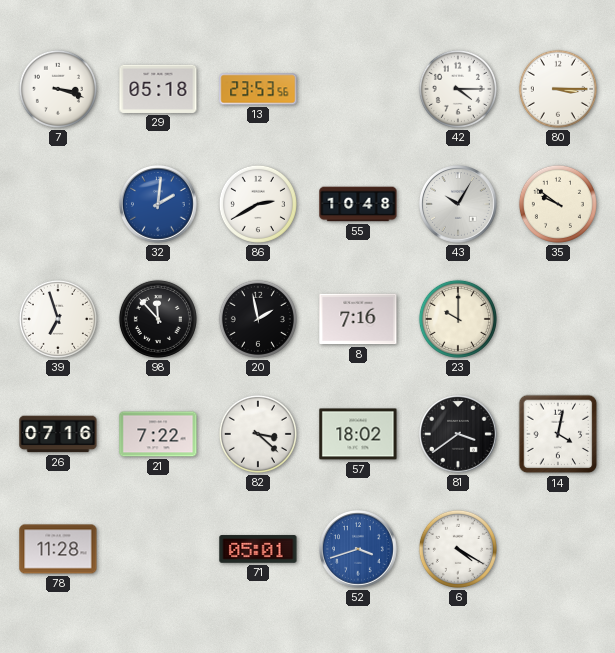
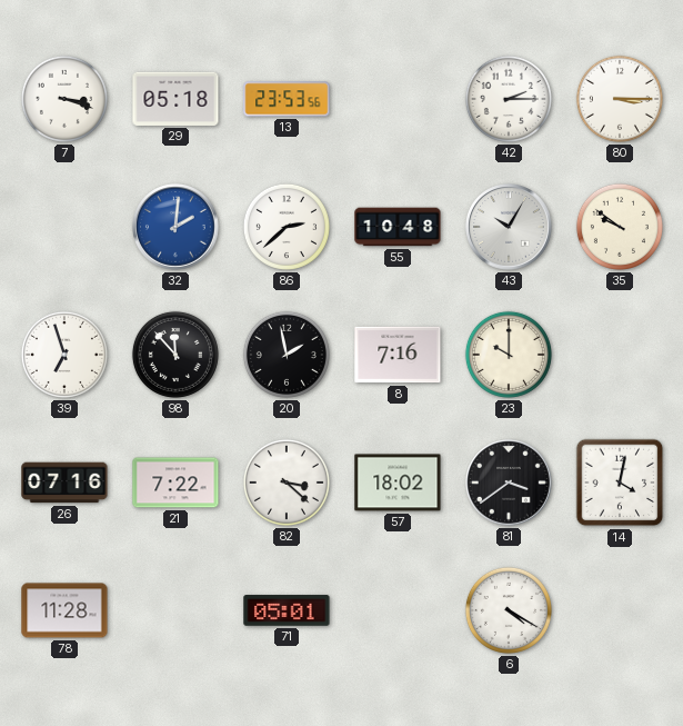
42: 4:15 -> 2:15
86: 2:40 -> 2:38
52: 3:42 -> none
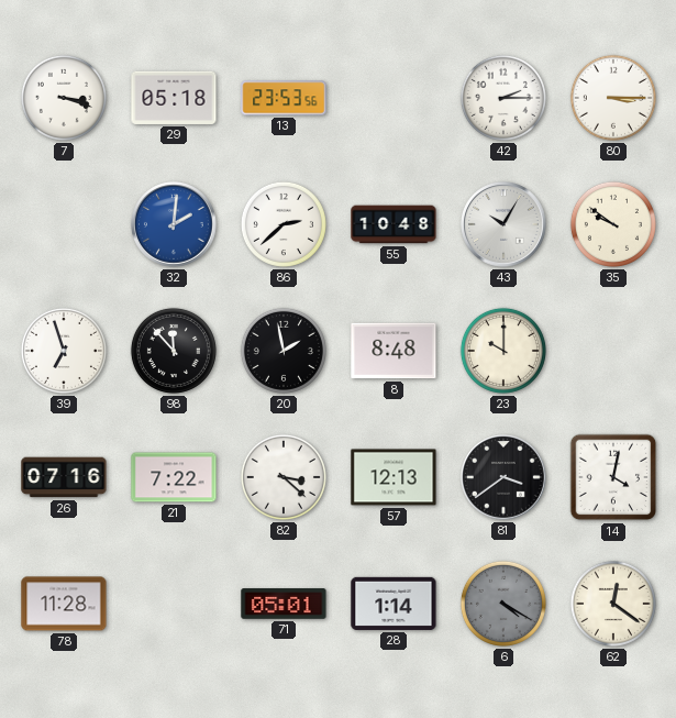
8: 7:16 -> 8:48
57: 18:02 -> 12:13
28: none -> 1:14
6 dial: white -> grey
62: none -> 12:21
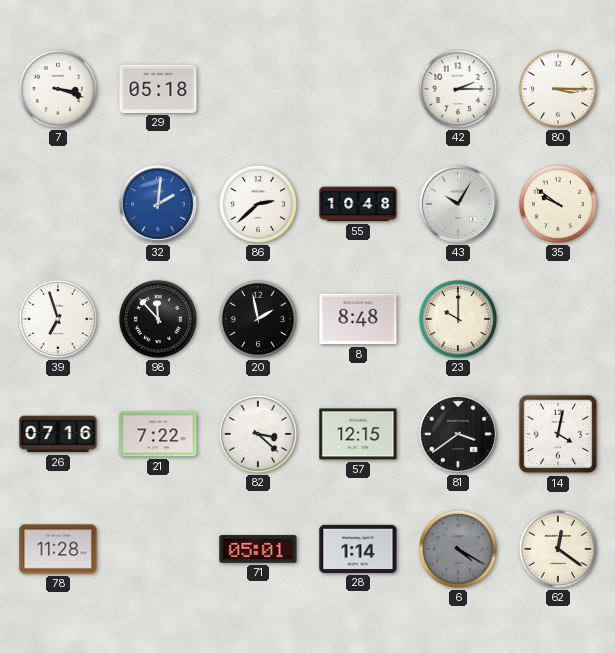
13: 23:53 -> none
57: 12:13 -> 12:15
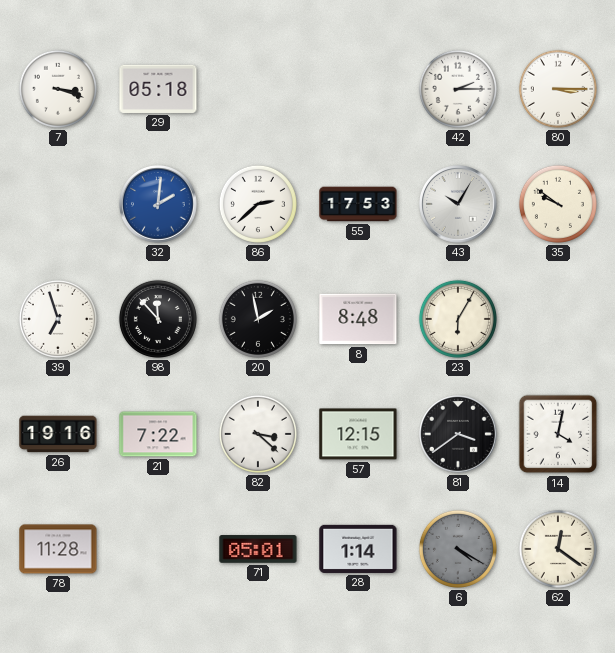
55: 10:48 -> 17:53
23: 10:00 -> 6:05
26: 07:16 -> 19:16
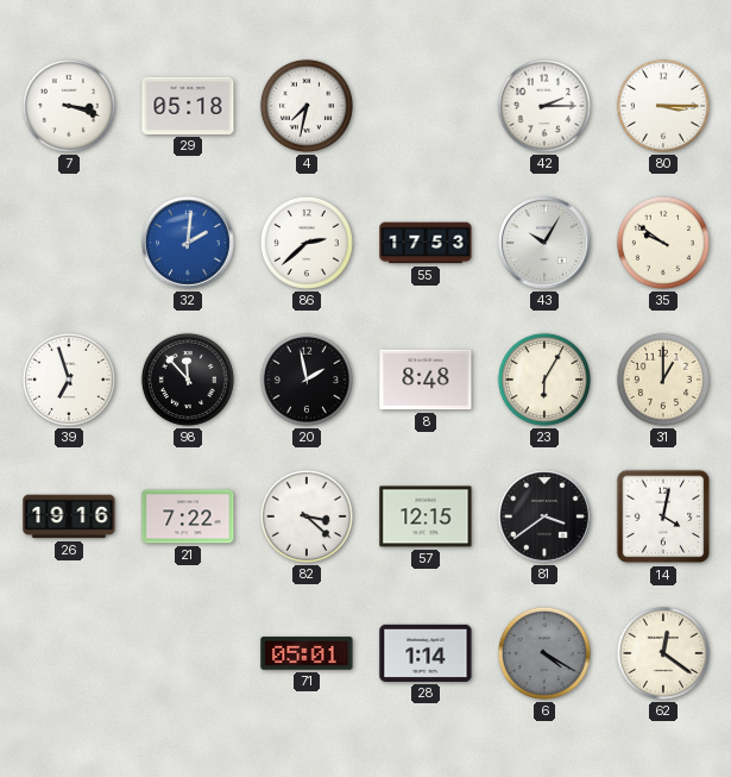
4: none -> 7:32
31: none -> 1:00
78: 11:28 -> none
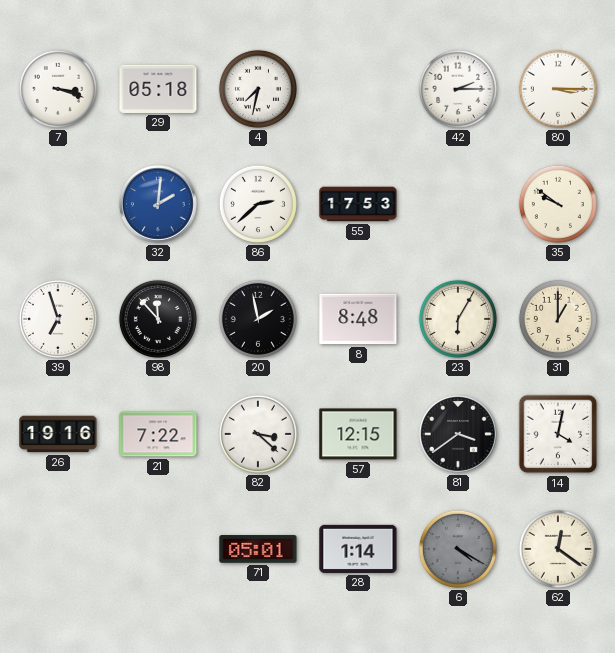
43: 10:05 -> none
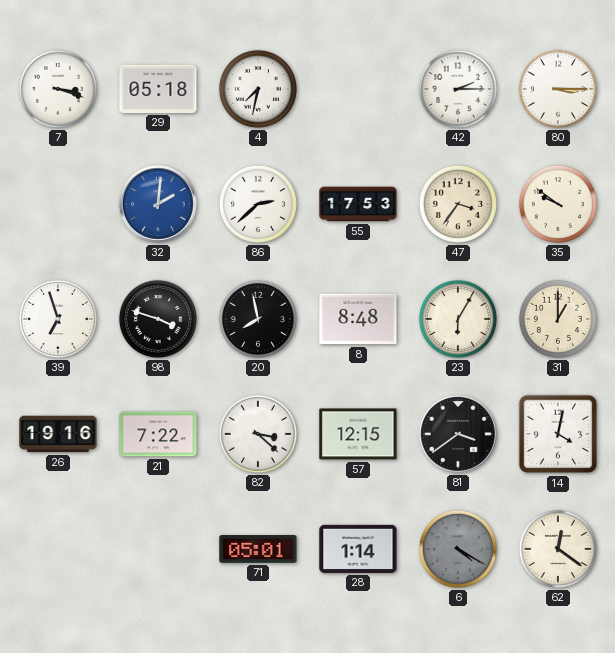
47: none -> 3:36
98: 11:53 -> 3:48
20: 1:58 -> 7:58
